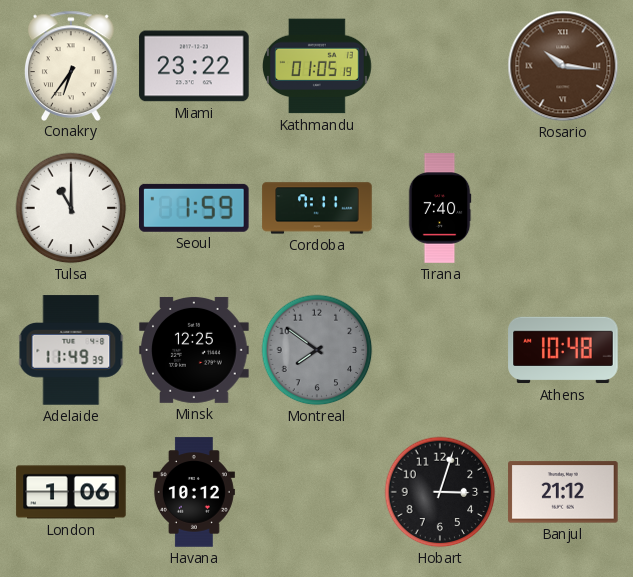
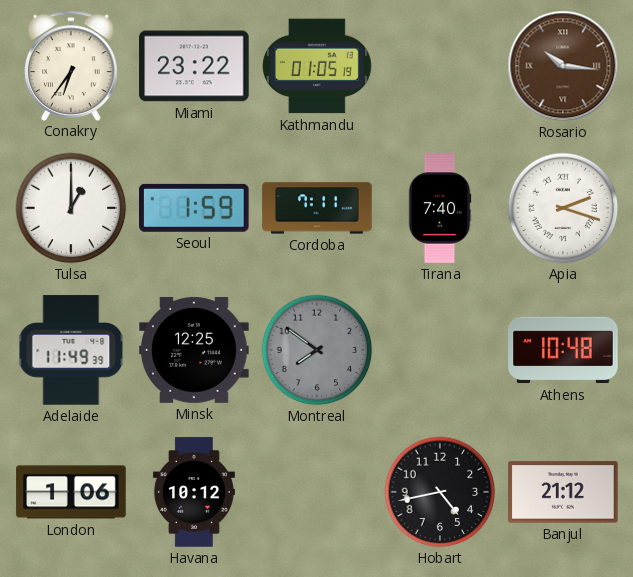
Tulsa: 11:00 -> 1:00
Apia: none -> 2:18
Hobart: 3:03 -> 4:43
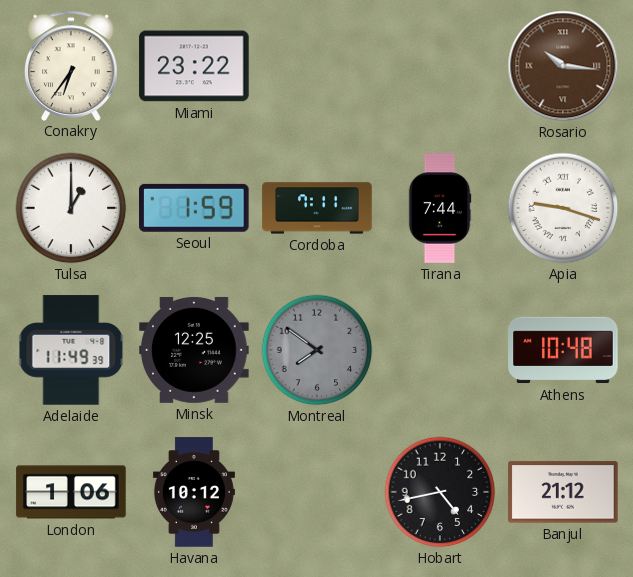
Kathmandu: 01:05 -> none
Tirana: 7:40 -> 7:44
Apia: 2:18 -> 9:18
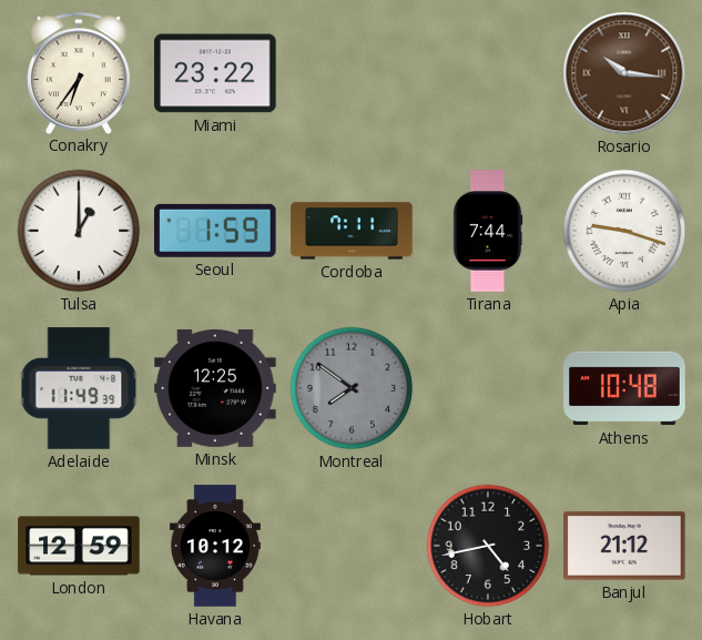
London: 1:06 -> 12:59
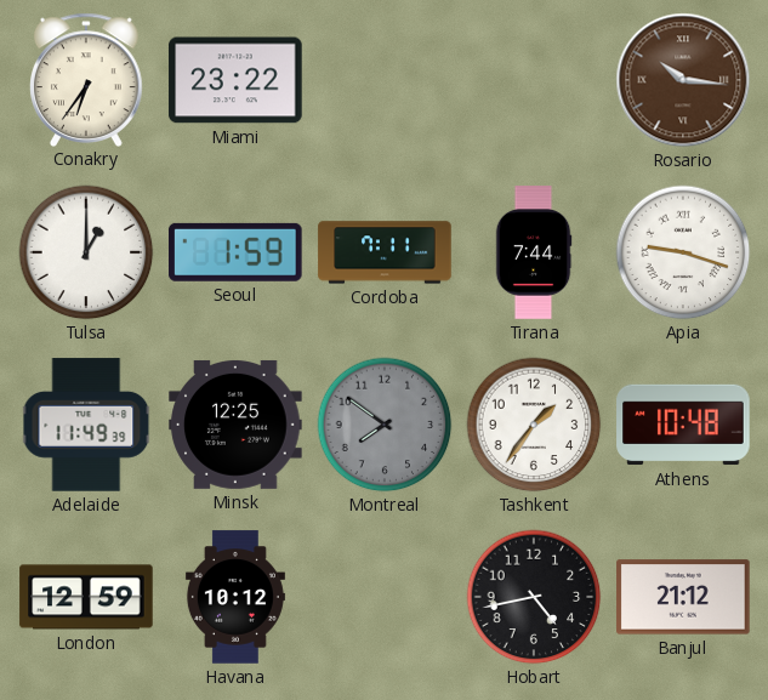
Tashkent: none -> 1:36
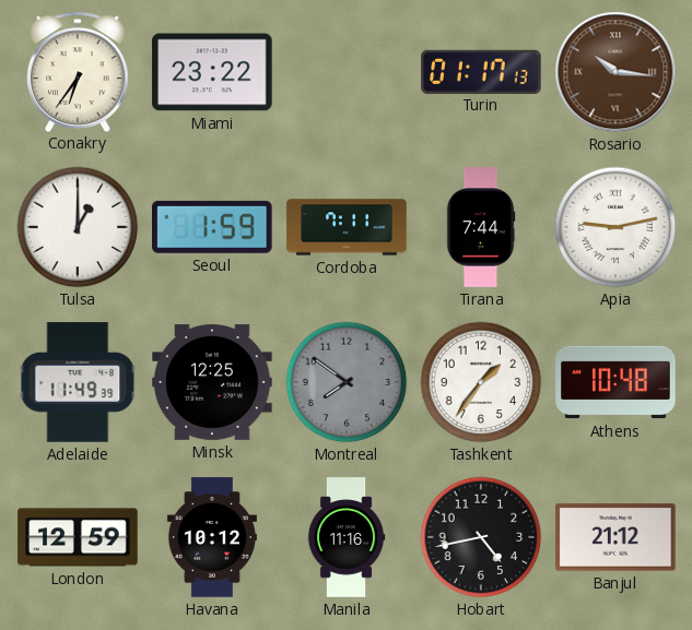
Turin: none -> 01:17
Apia: 9:18 -> 9:13
Manila: none -> 11:16
